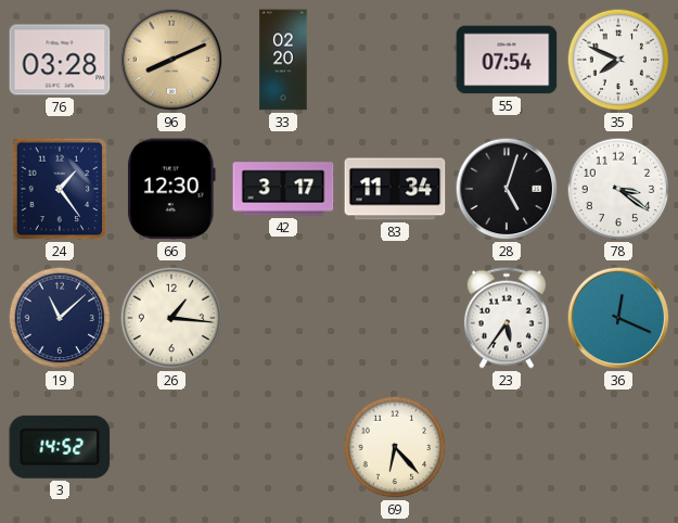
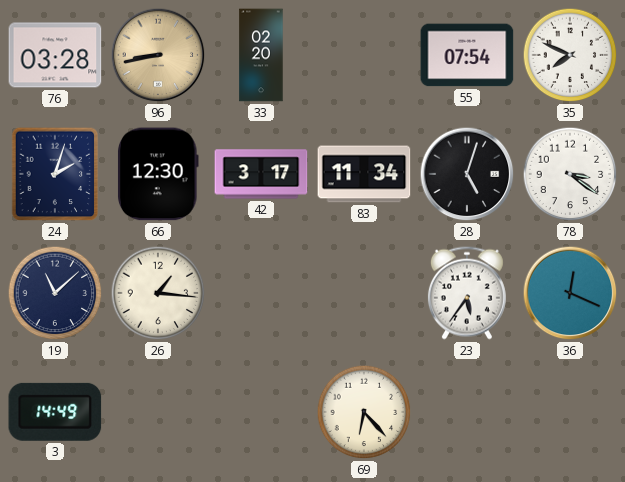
96: 8:11 -> 8:43
24: 1:24 -> 2:03
3: 14:52 -> 14:49
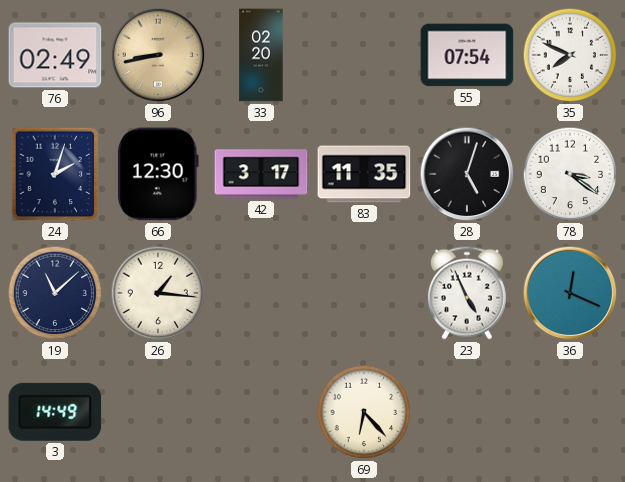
76: 03:28 -> 02:49
83: 11:34 -> 11:35
23: 5:36 -> 4:56
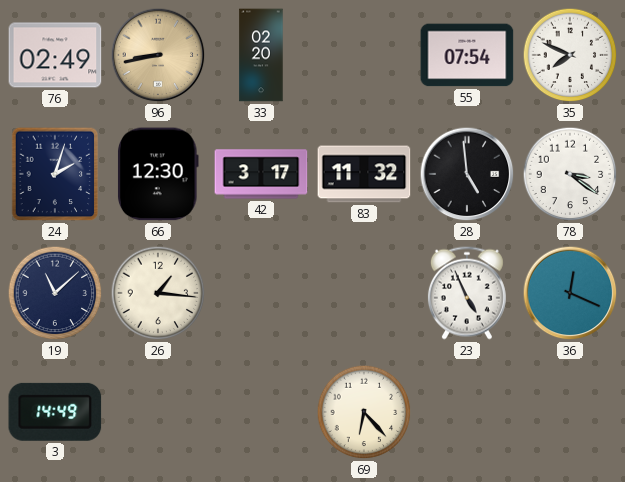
83: 11:35 -> 11:32
28: 5:03 -> 4:59
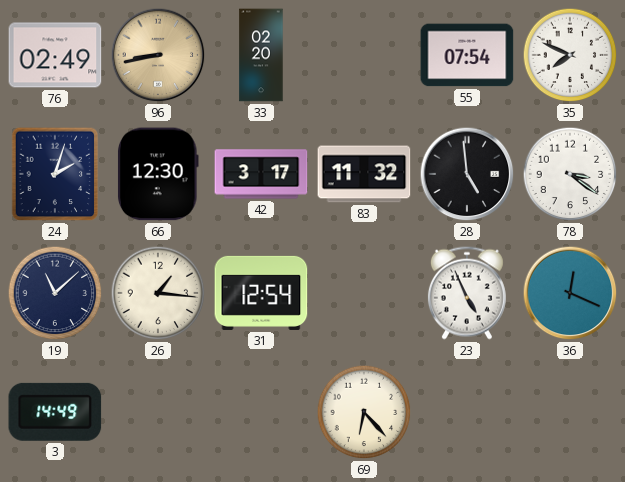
31: none -> 12:54
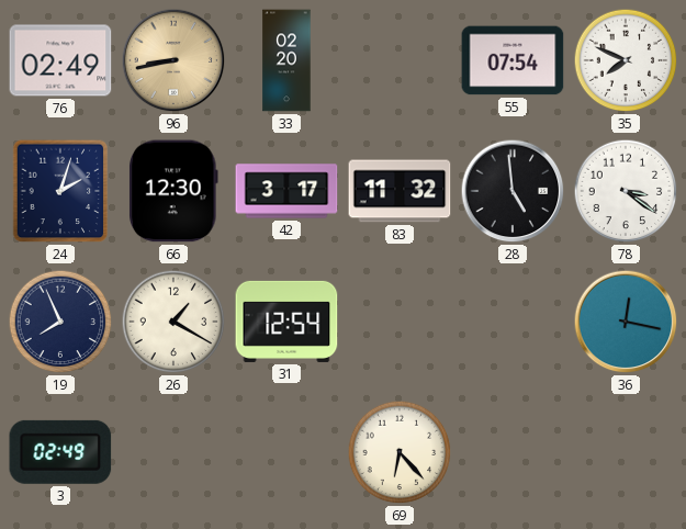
19: 11:08 -> 7:56
26: 1:16 -> 1:20
23: 4:56 -> none
36: 12:19 -> 12:17
3: 14:49 -> 02:49
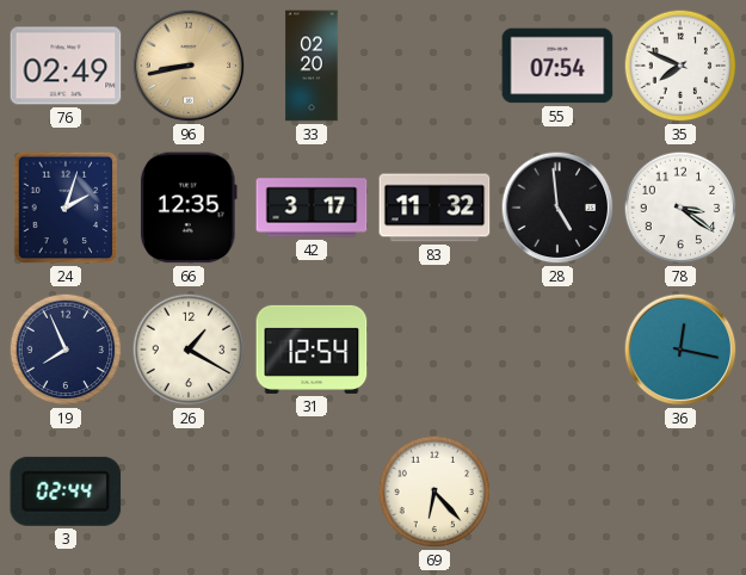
66: 12:30 -> 12:35
3: 02:49 -> 02:44
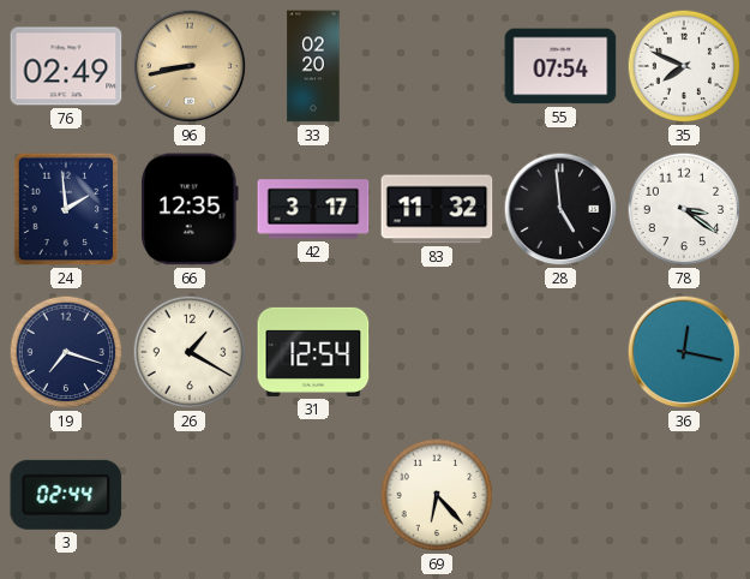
24: 2:03 -> 1:59
19: 7:56 -> 7:18
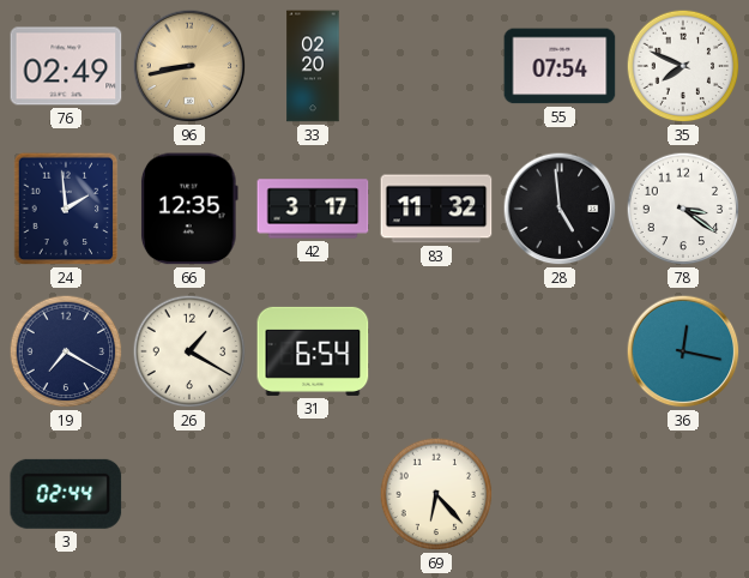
19: 7:18 -> 7:20
31: 12:54 -> 6:54
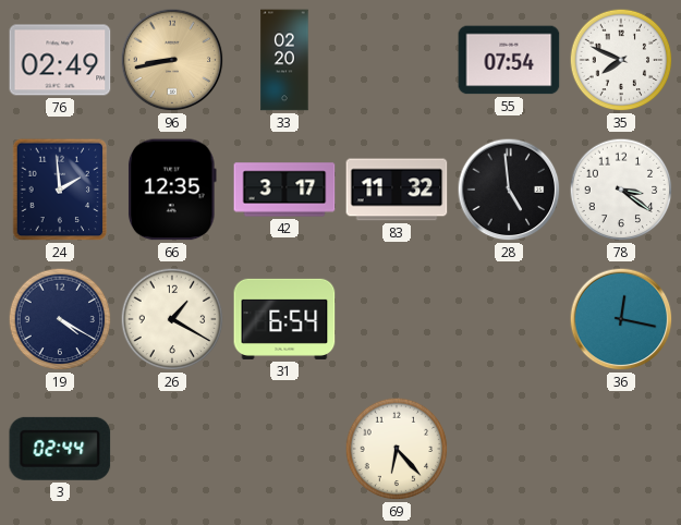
19: 7:20 -> 4:20
